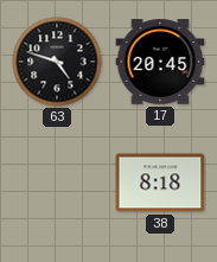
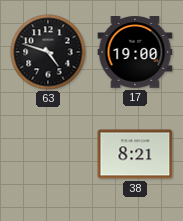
17: 20:45 -> 19:00
38: 8:18 -> 8:21
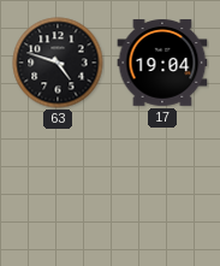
17: 19:00 -> 19:04
38: 8:21 -> none
